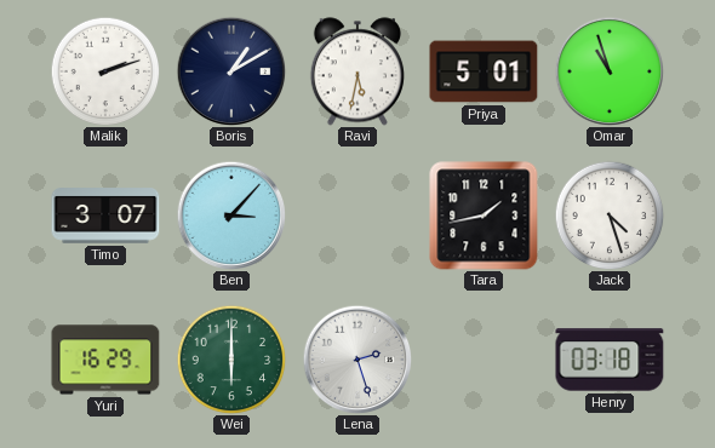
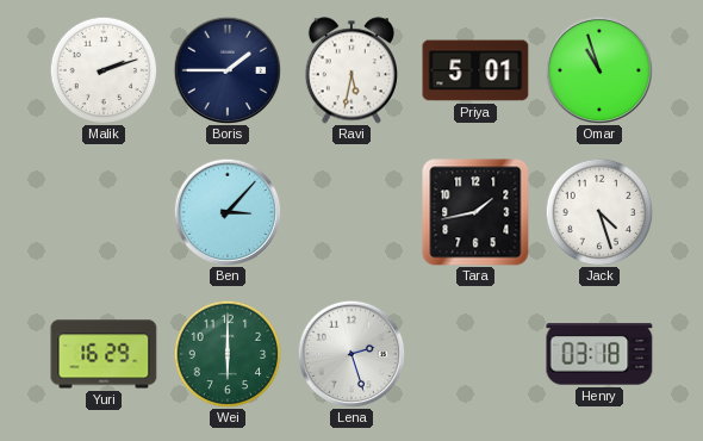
Boris: 1:10 -> 1:45
Timo: 3:07 -> none
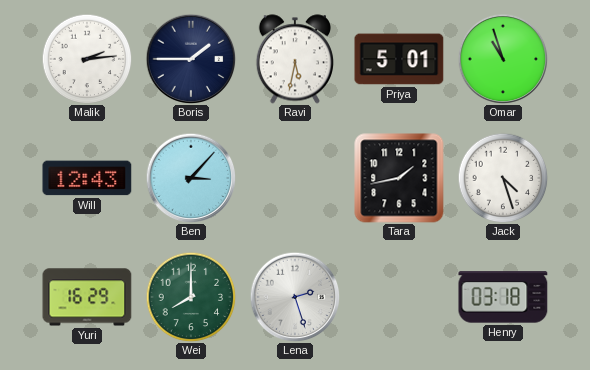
Malik: 2:12 -> 2:14
Will: none -> 12:43
Wei: 6:00 -> 8:00
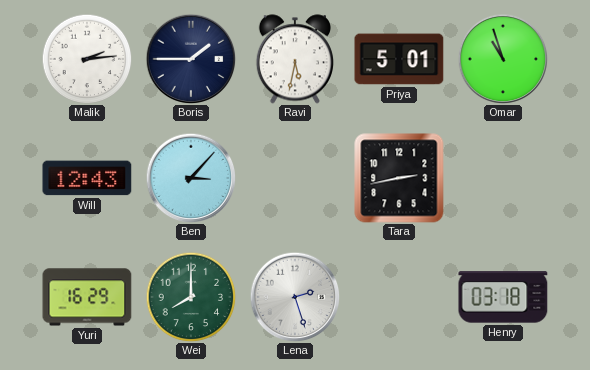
Tara: 1:43 -> 2:43
Jack: 4:27 -> none
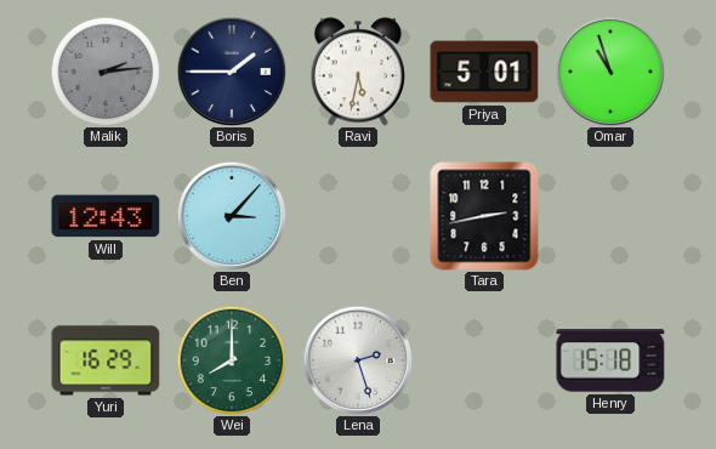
Malik dial: white -> grey
Henry: 03:18 -> 15:18
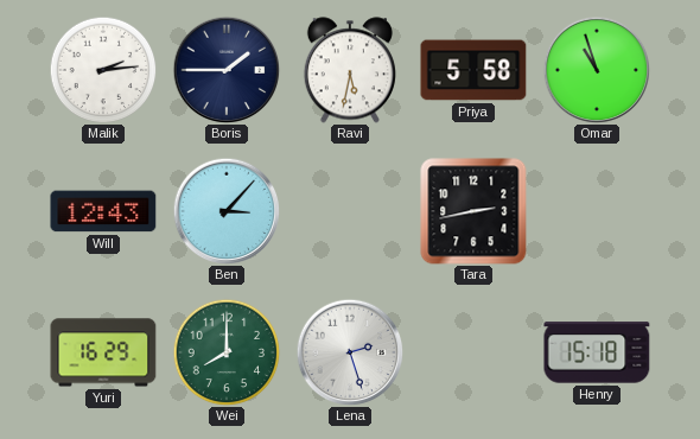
Malik dial: grey -> white
Priya: 5:01 -> 5:58
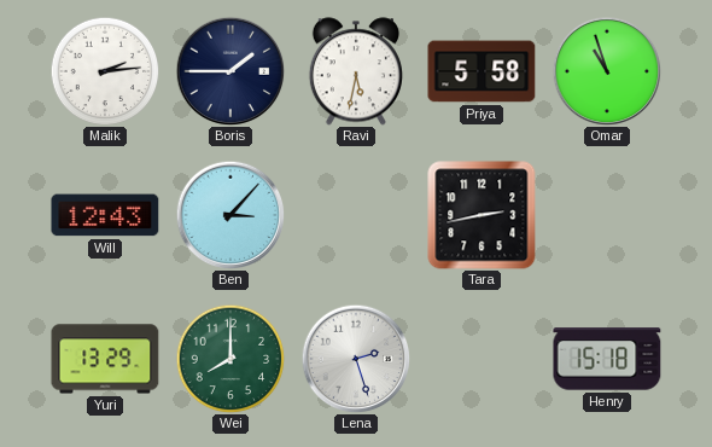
Yuri: 16:29 -> 13:29
